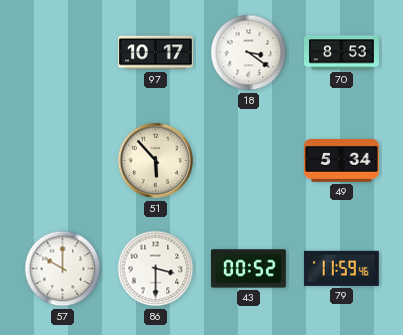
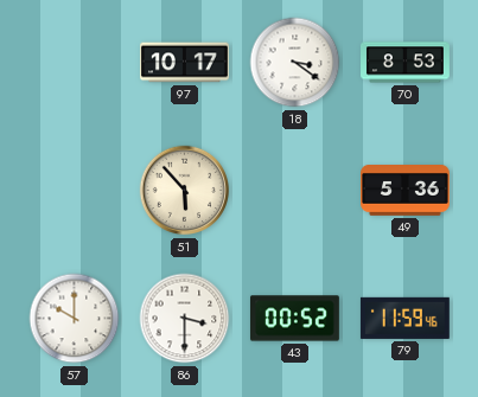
49: 5:34 -> 5:36
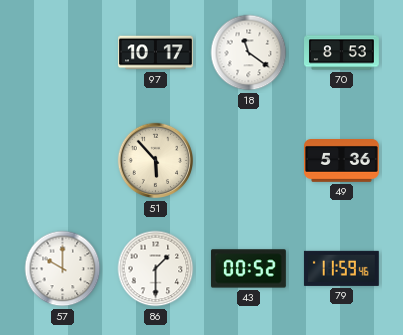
18: 3:21 -> 11:21
86: 3:30 -> 1:30
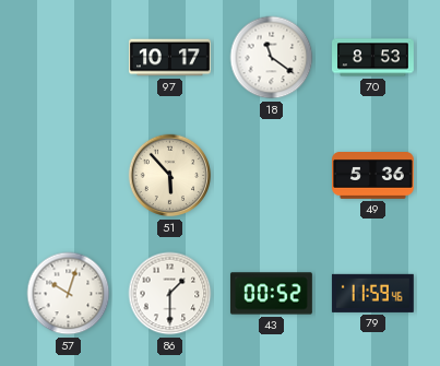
57: 10:00 -> 10:03
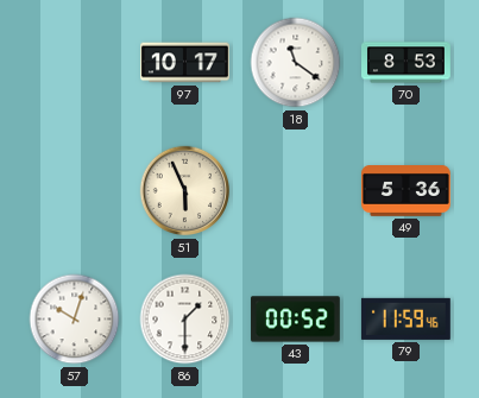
51: 5:53 -> 5:56
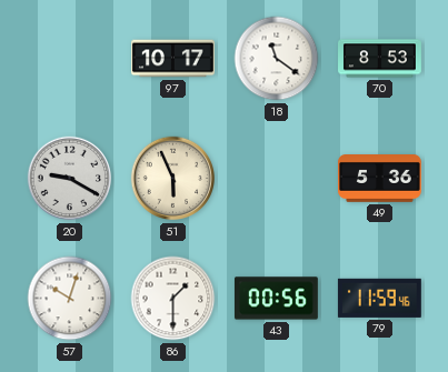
20: none -> 9:20
43: 00:52 -> 00:56
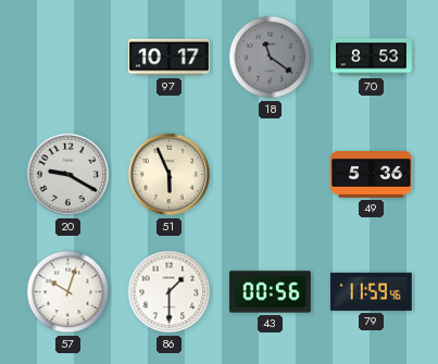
18 dial: white -> grey
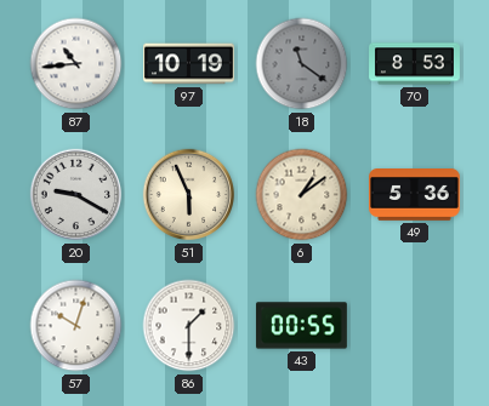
87: none -> 10:44
97: 10:17 -> 10:19
6: none -> 1:09
43: 00:56 -> 00:55
79: 11:59 -> none
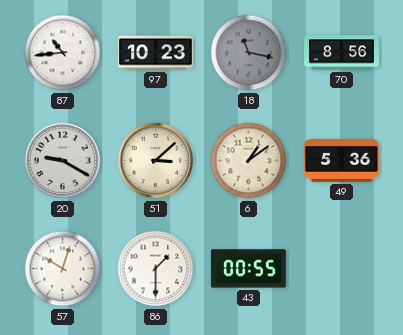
97: 10:19 -> 10:23
18: 11:21 -> 11:17
70: 8:53 -> 8:56
51: 5:56 -> 3:08
